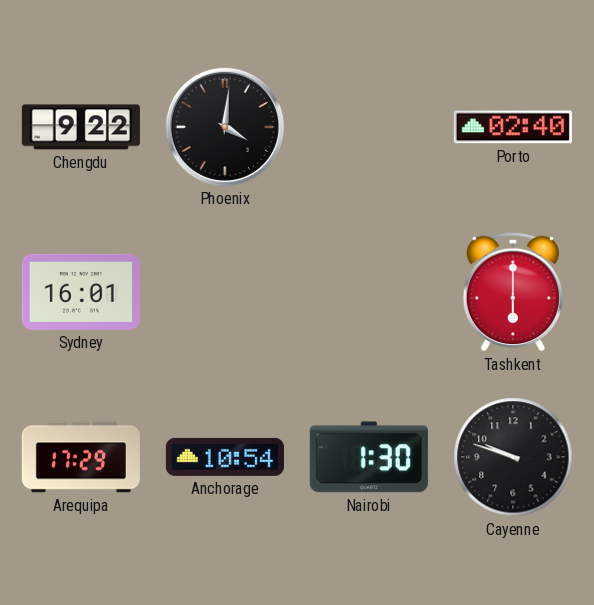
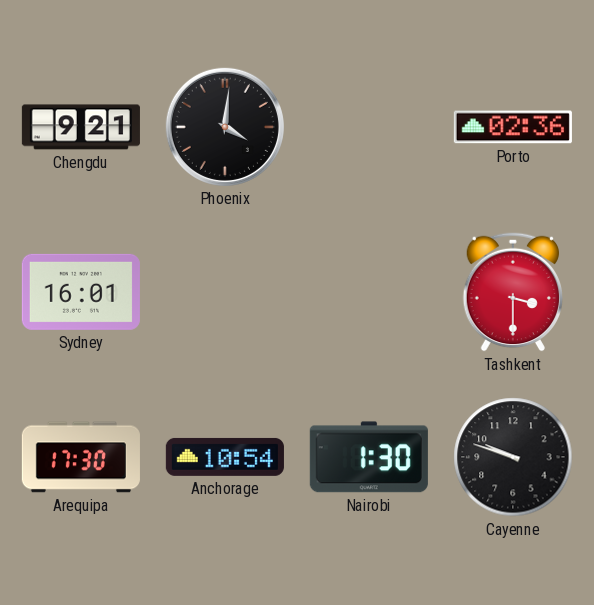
Chengdu: 9:22 -> 9:21
Porto: 02:40 -> 02:36
Tashkent: 6:00 -> 3:30
Arequipa: 17:29 -> 17:30
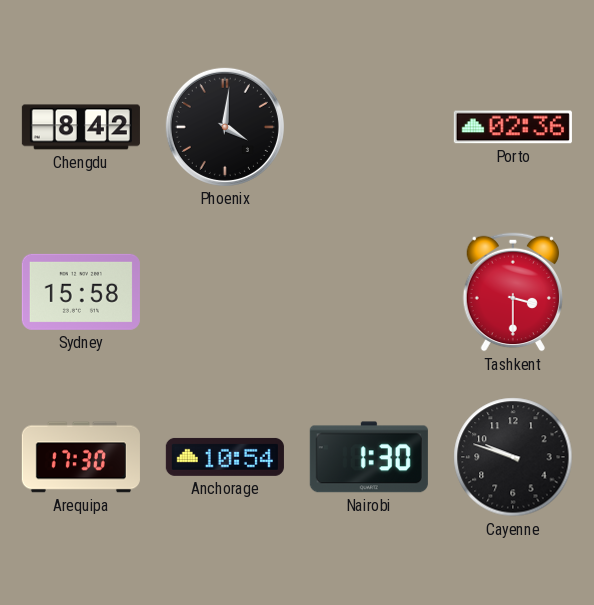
Chengdu: 9:21 -> 8:42
Sydney: 16:01 -> 15:58
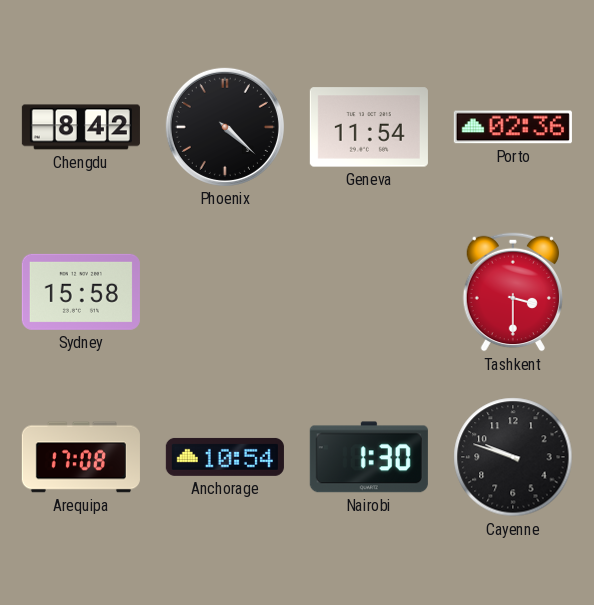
Phoenix: 4:01 -> 4:22
Geneva: none -> 11:54
Arequipa: 17:30 -> 17:08
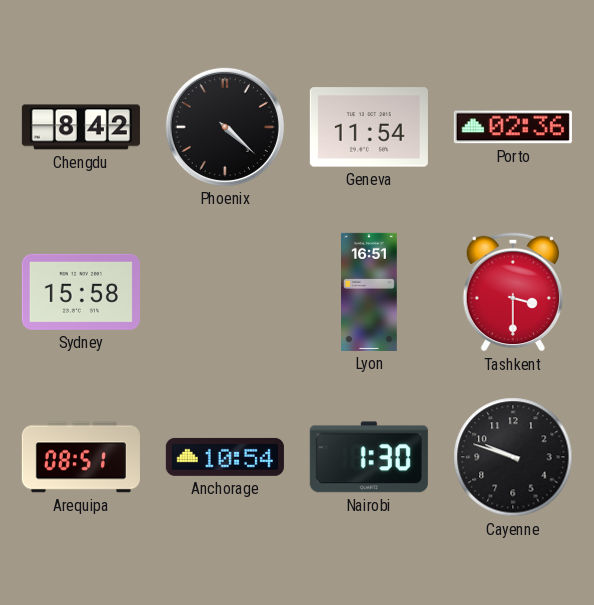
Lyon: none -> 16:51
Arequipa: 17:08 -> 08:51
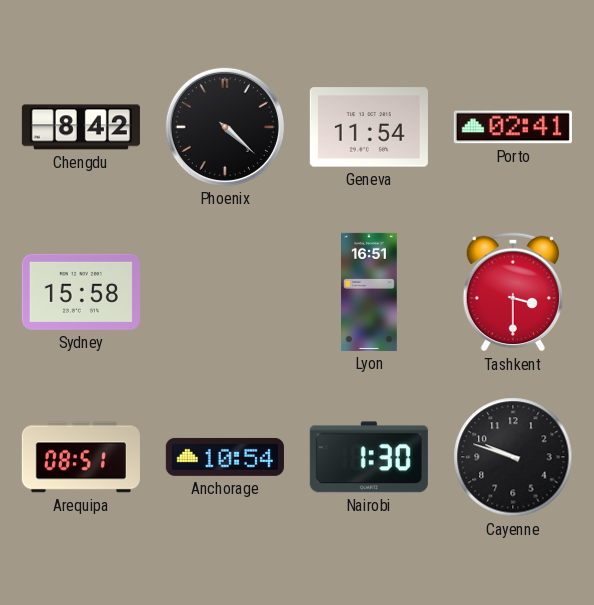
Porto: 02:36 -> 02:41
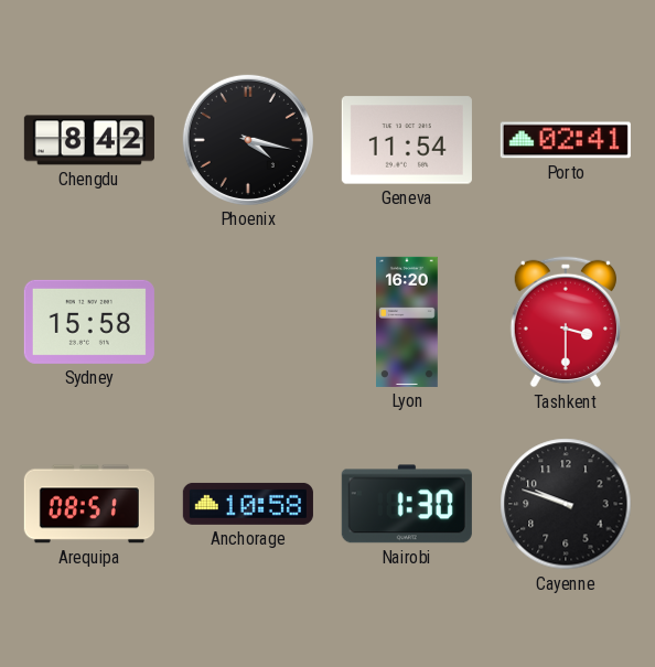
Phoenix: 4:22 -> 4:17
Lyon: 16:51 -> 16:20
Anchorage: 10:54 -> 10:58
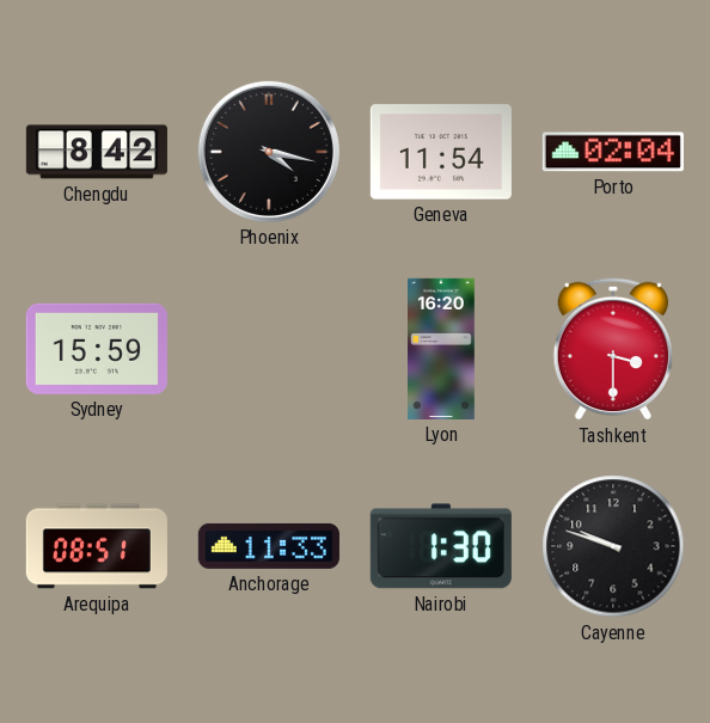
Porto: 02:41 -> 02:04
Sydney: 15:58 -> 15:59
Anchorage: 10:58 -> 11:33
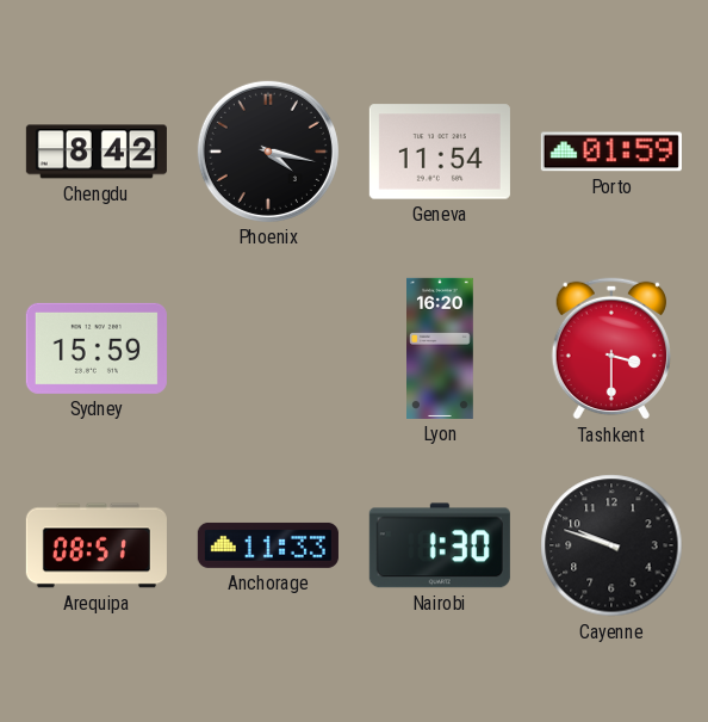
Porto: 02:04 -> 01:59
